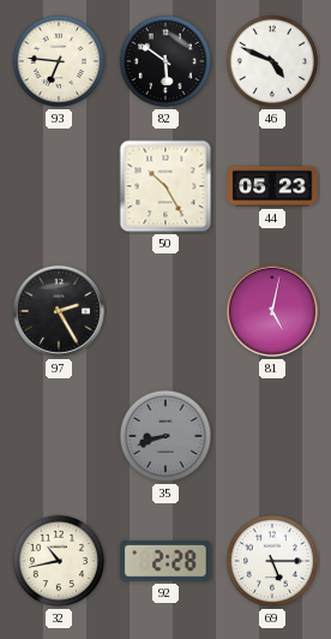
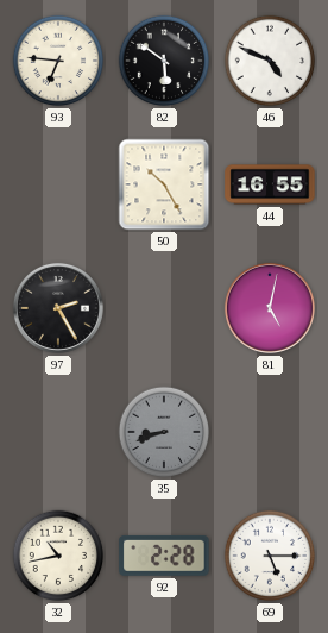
44: 05:23 -> 16:55
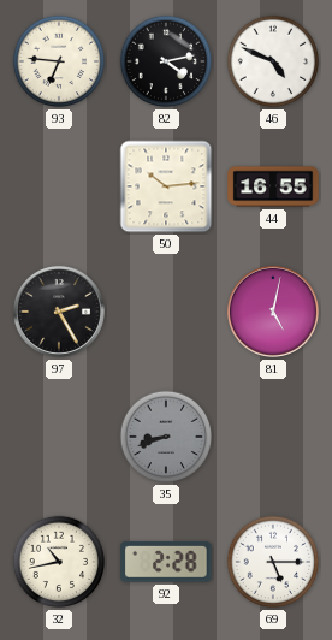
82: 5:51 -> 4:13
50: 10:25 -> 10:14
